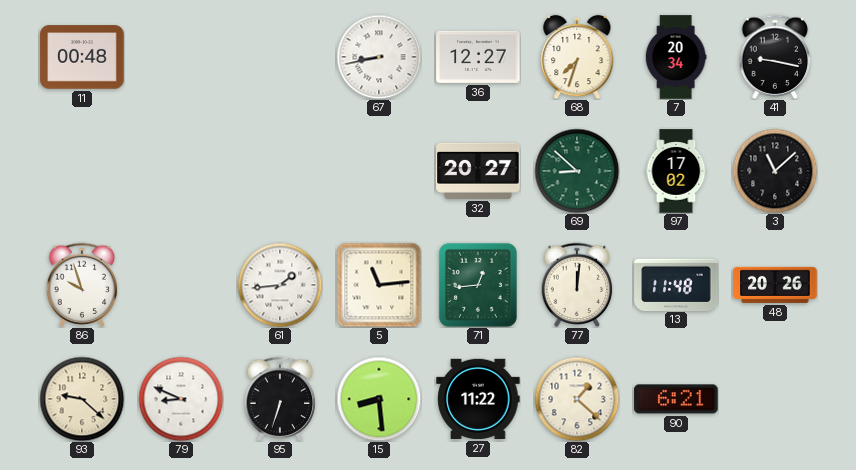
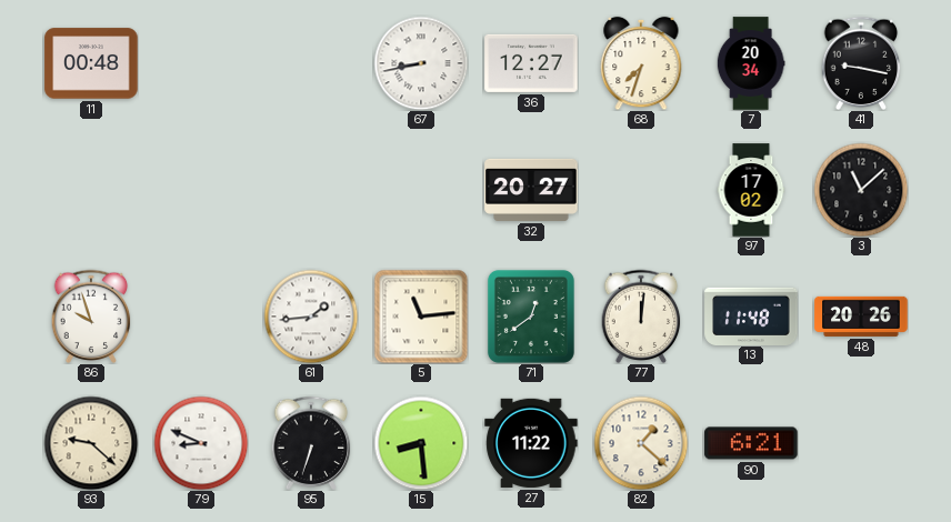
69: 8:52 -> none
71: 12:44 -> 12:39
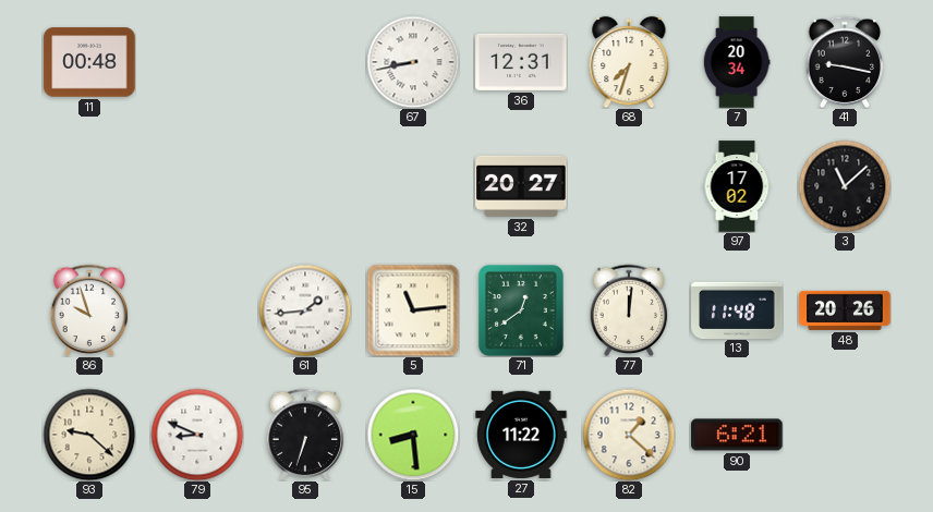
36: 12:27 -> 12:31
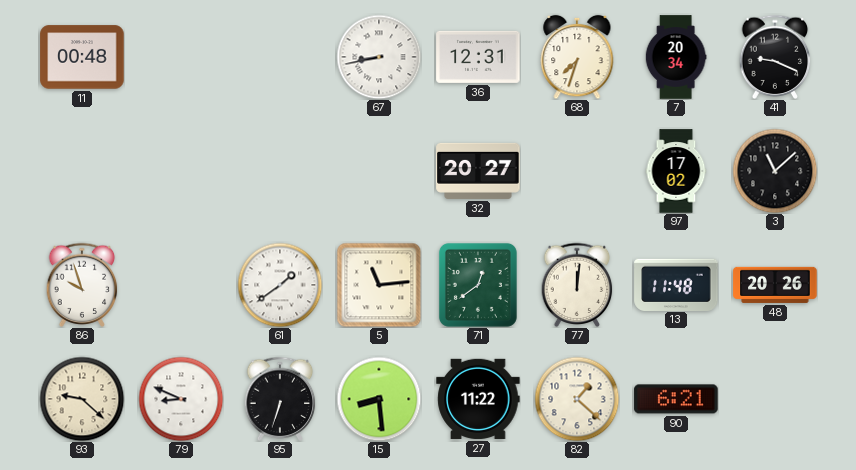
41: 9:17 -> 9:19
61: 1:44 -> 1:39
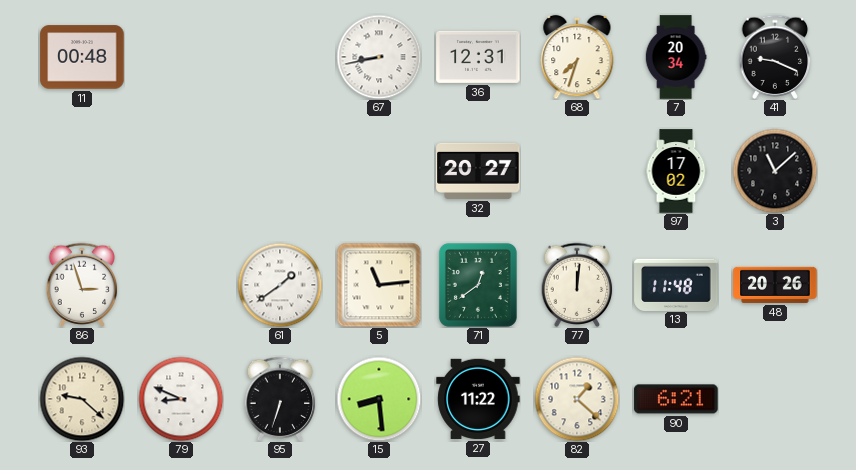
86: 9:57 -> 2:57
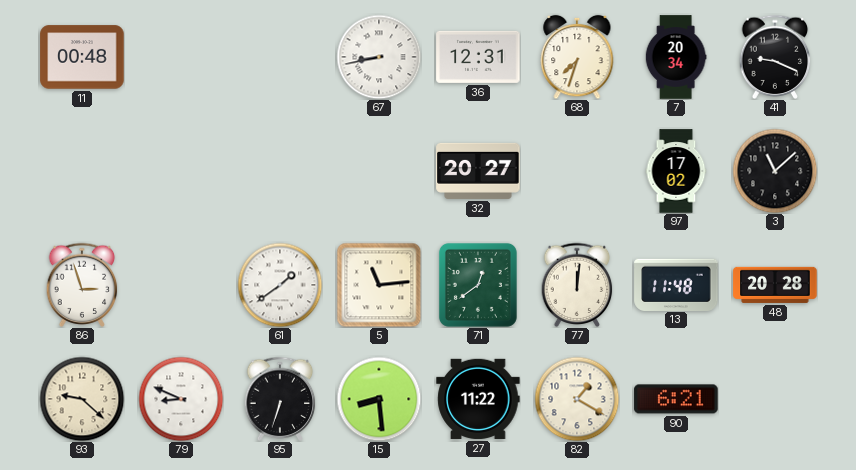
48: 20:26 -> 20:28
82: 1:22 -> 1:20
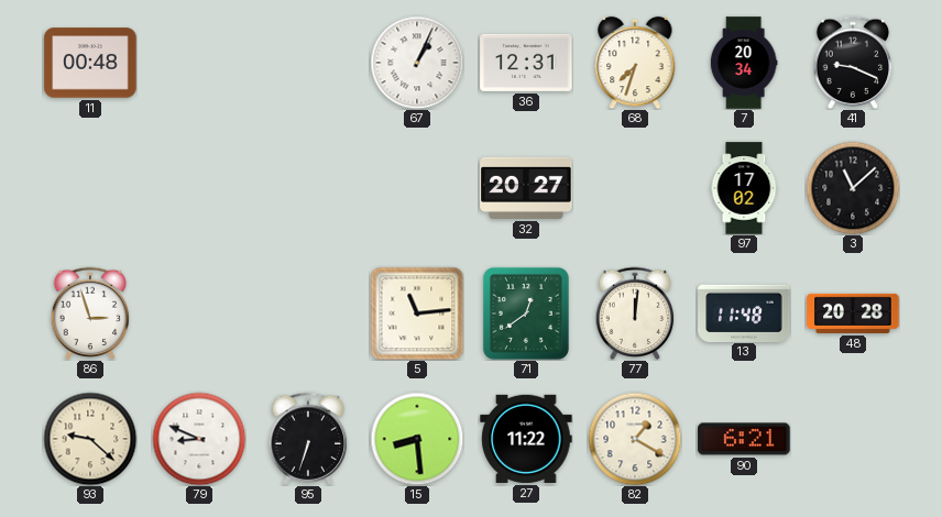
67: 8:43 -> 1:04
61: 1:39 -> none
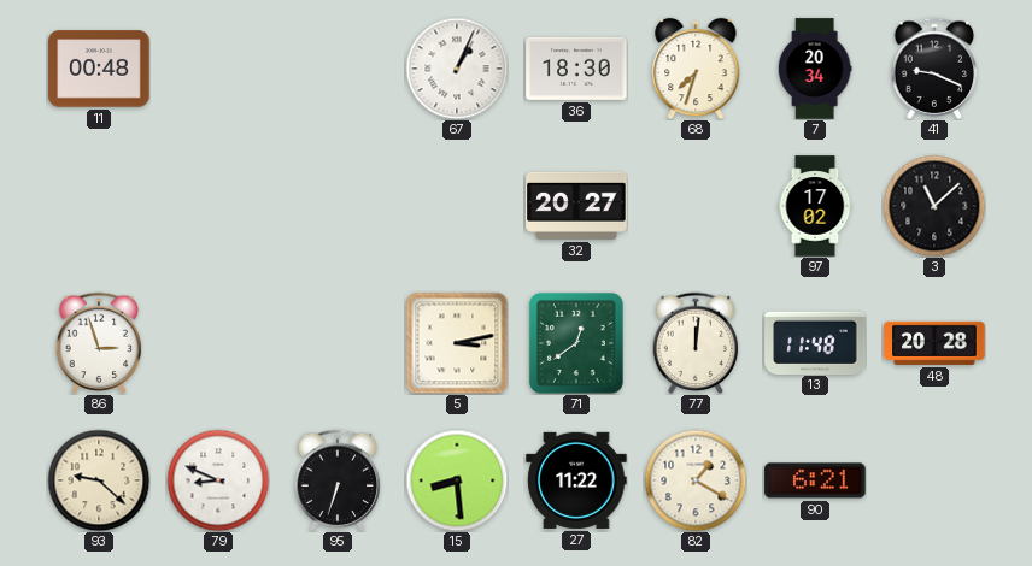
36: 12:31 -> 18:30
5: 11:14 -> 3:13
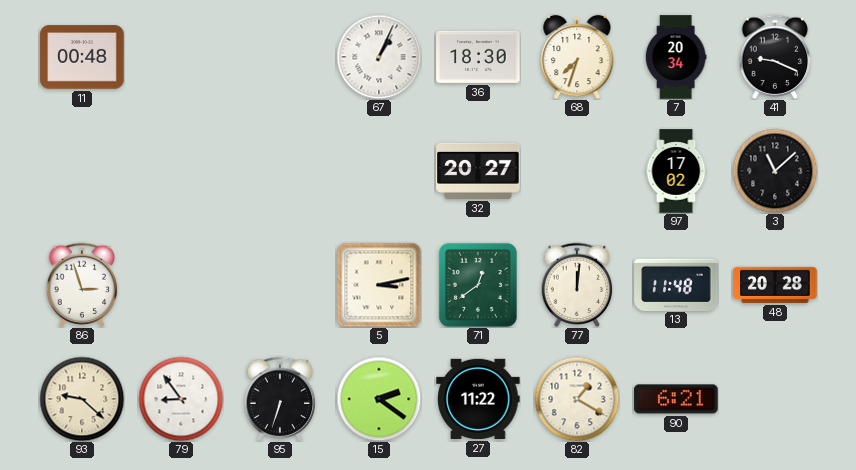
79: 8:49 -> 8:54
15: 8:29 -> 2:21
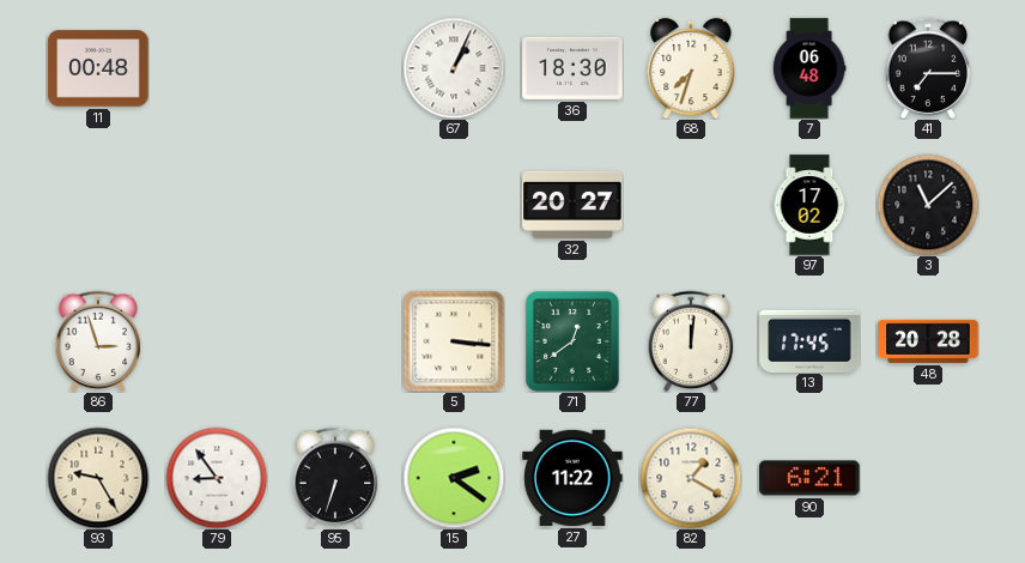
7: 20:34 -> 06:48
41: 9:19 -> 7:15
5: 3:13 -> 3:16
13: 11:48 -> 17:45
93: 9:22 -> 9:25
